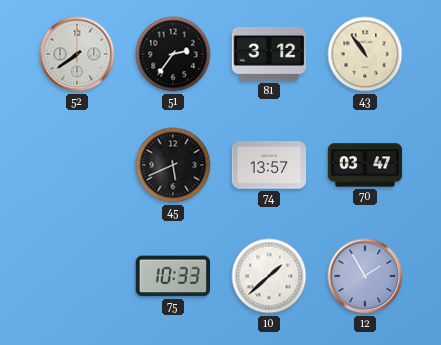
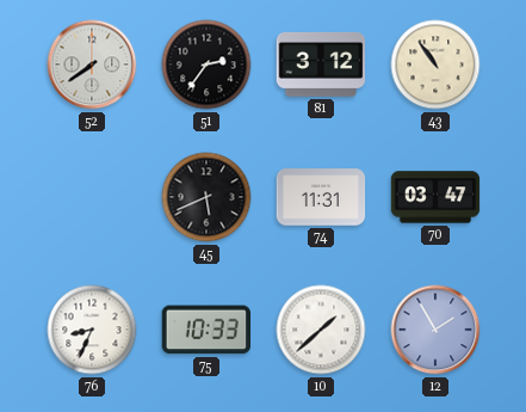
74: 13:57 -> 11:31
76: none -> 8:34
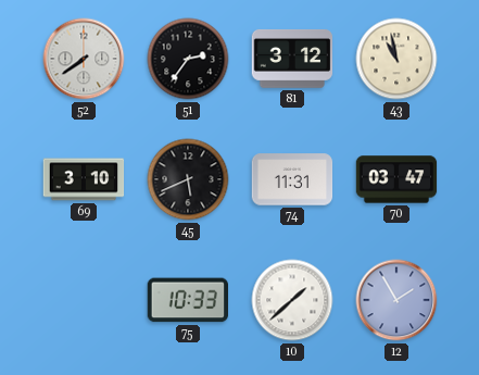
43: 10:54 -> 10:58
69: none -> 3:10
76: 8:34 -> none
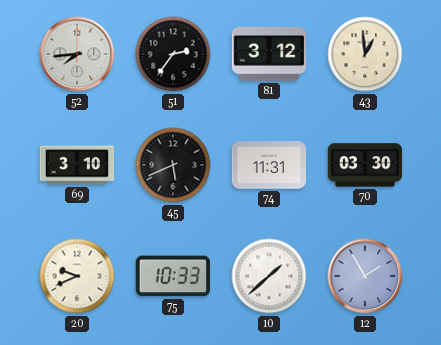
52: 7:39 -> 7:44
43: 10:58 -> 12:59
70: 03:47 -> 03:30
20: none -> 9:41
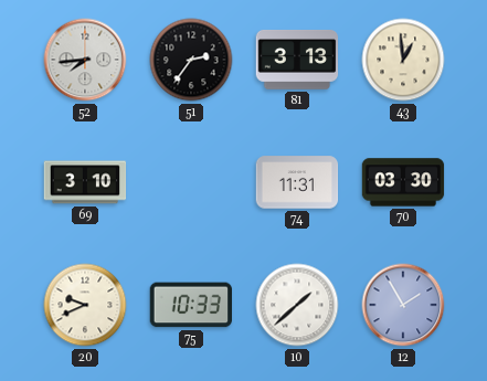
81: 3:12 -> 3:13
45: 5:41 -> none
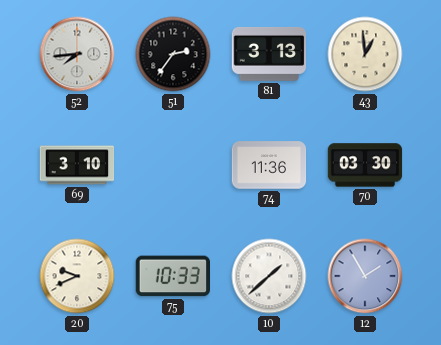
74: 11:31 -> 11:36
